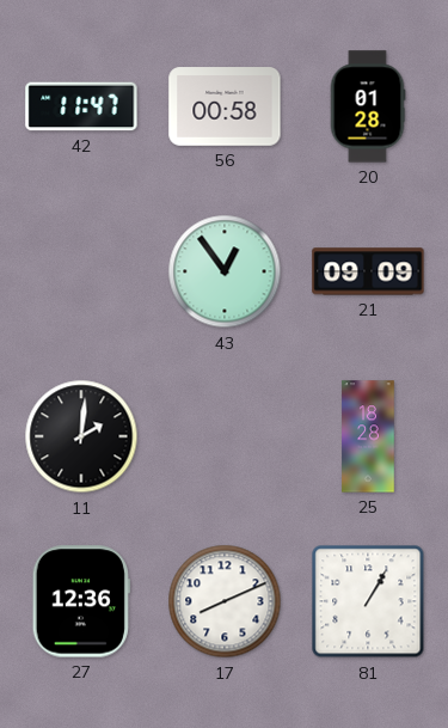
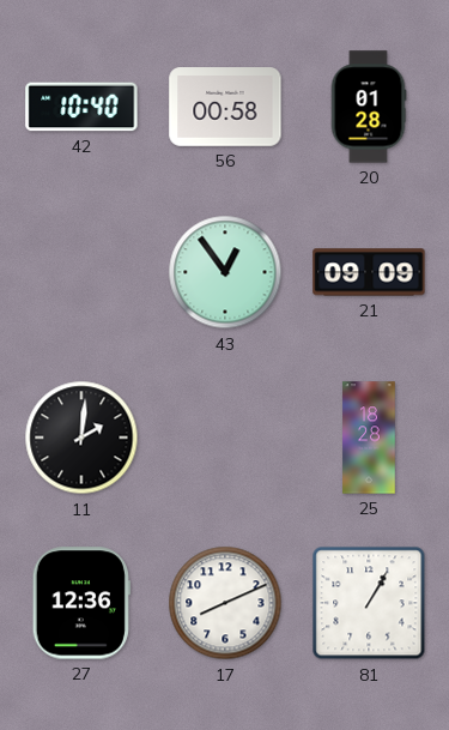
42: 11:47 -> 10:40
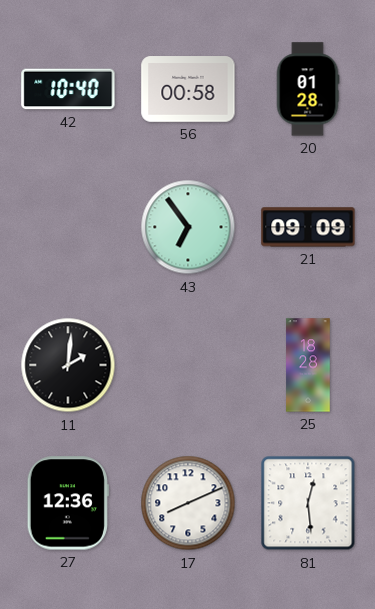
43: 12:54 -> 6:54
81: 1:05 -> 12:29
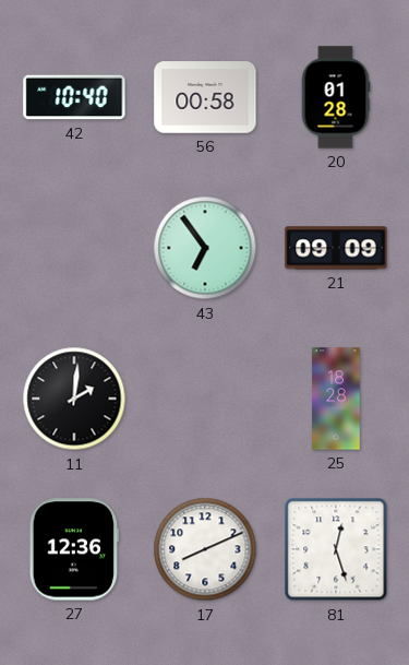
81: 12:29 -> 12:27
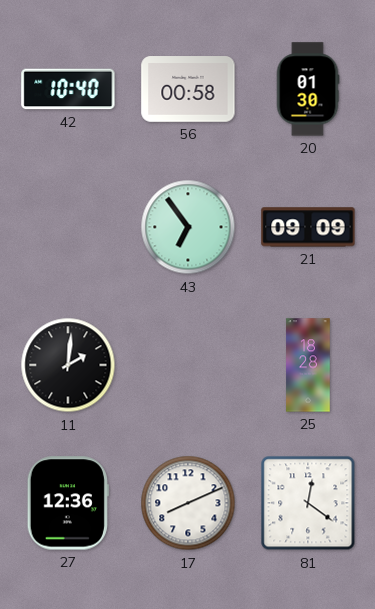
20: 01:28 -> 01:30
81: 12:27 -> 12:21
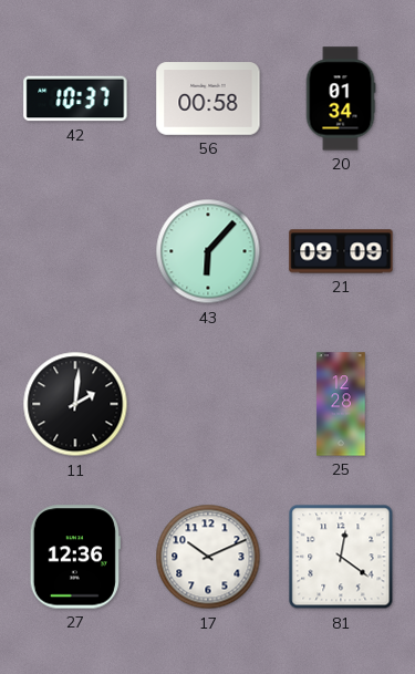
42: 10:40 -> 10:37
20: 01:30 -> 01:34
43: 6:54 -> 6:07
25: 18:28 -> 12:28
17: 8:11 -> 10:11
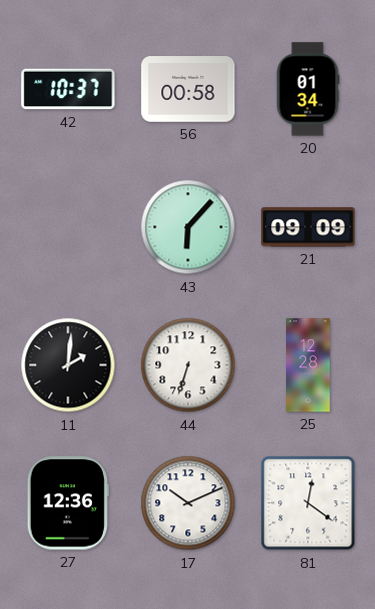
44: none -> 6:33
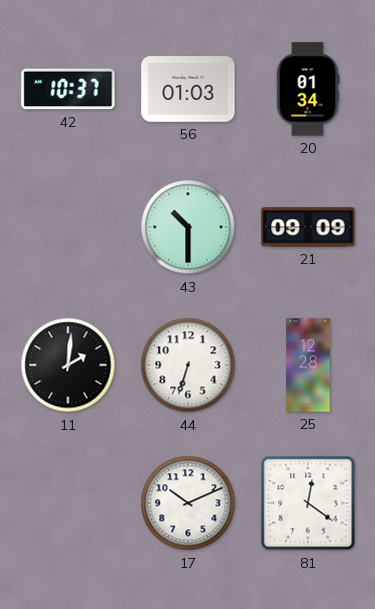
56: 00:58 -> 01:03
43: 6:07 -> 10:30
27: 12:36 -> none
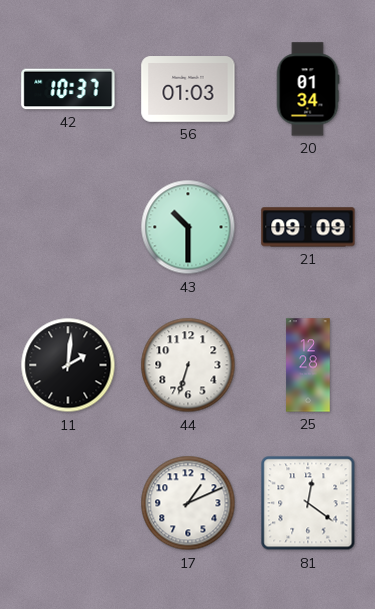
17: 10:11 -> 1:11
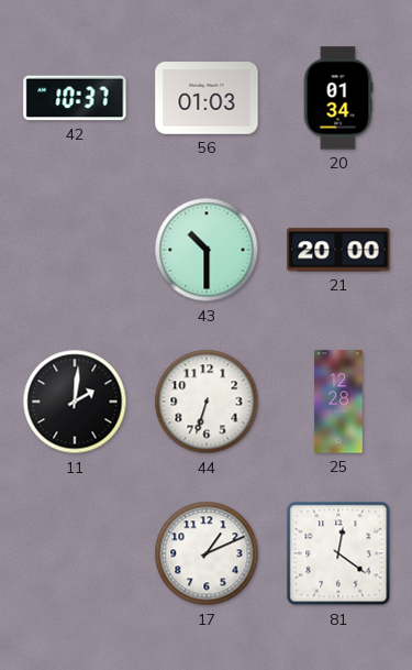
21: 09:09 -> 20:00
